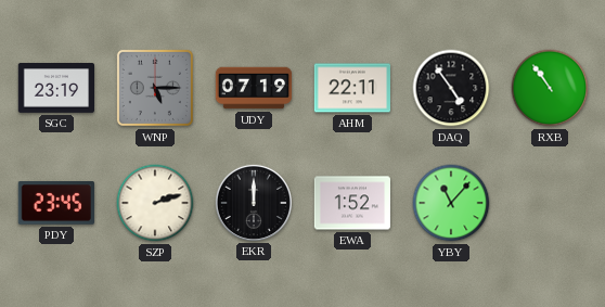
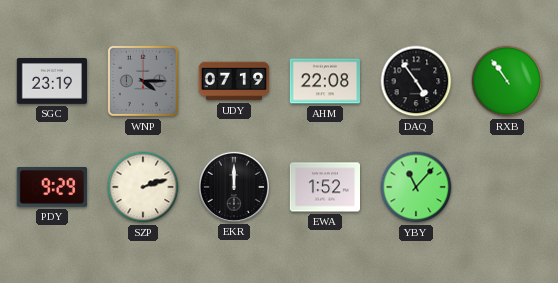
WNP: 5:15 -> 4:15
AHM: 22:11 -> 22:08
PDY: 23:45 -> 9:29
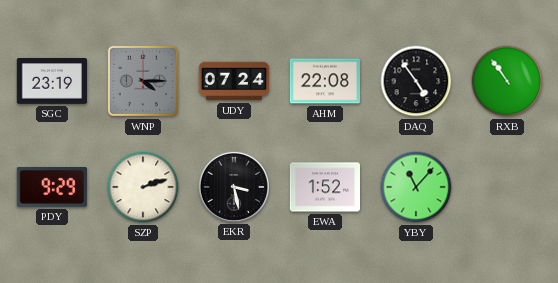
UDY: 07:19 -> 07:24
EKR: 12:00 -> 3:28
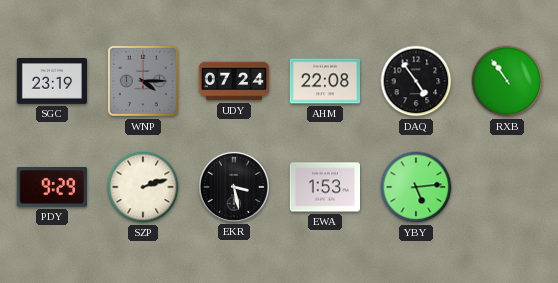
EWA: 1:52 -> 1:53
YBY: 11:07 -> 5:14
